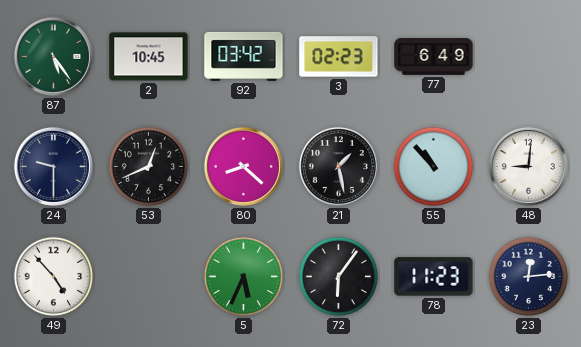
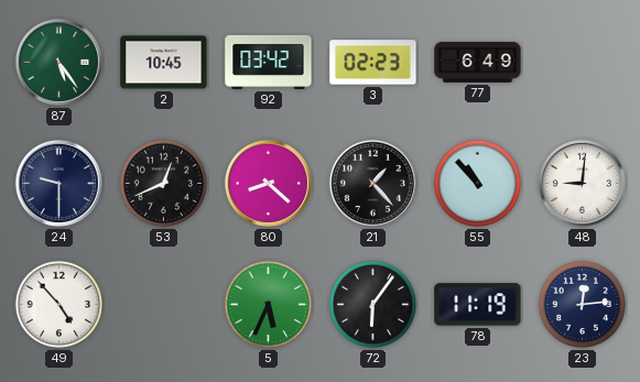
21: 1:28 -> 1:23
78: 11:23 -> 11:19
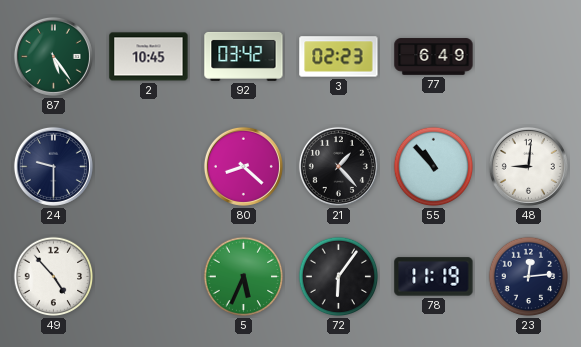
53: 12:41 -> none
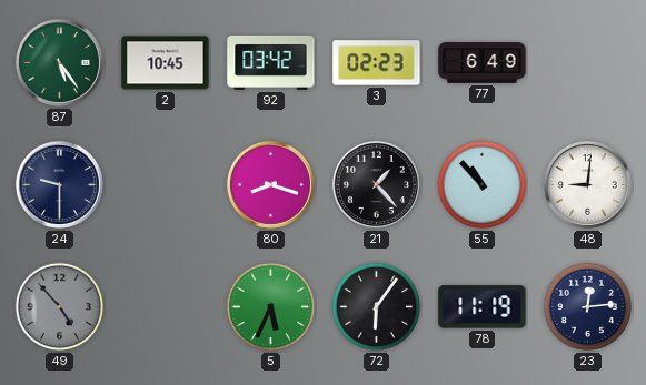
80: 8:22 -> 8:18
49 dial: white -> grey
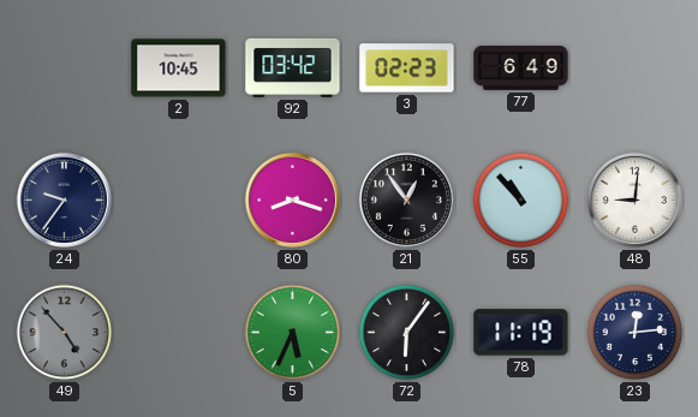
87: 5:24 -> none
24: 9:30 -> 9:36
21: 1:23 -> 12:54
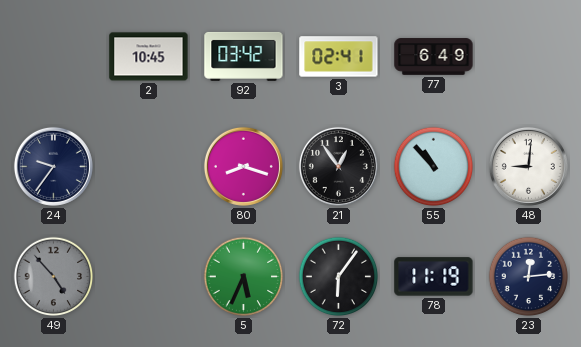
3: 02:23 -> 02:41
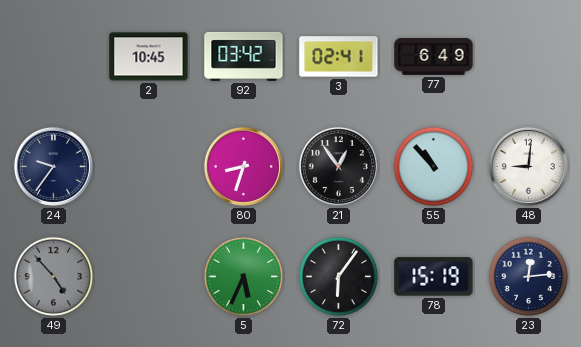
80: 8:18 -> 8:33
78: 11:19 -> 15:19
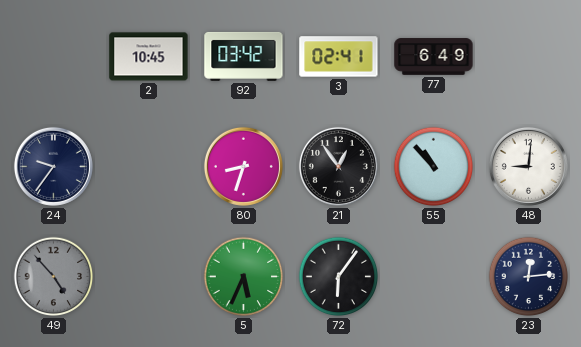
78: 15:19 -> none
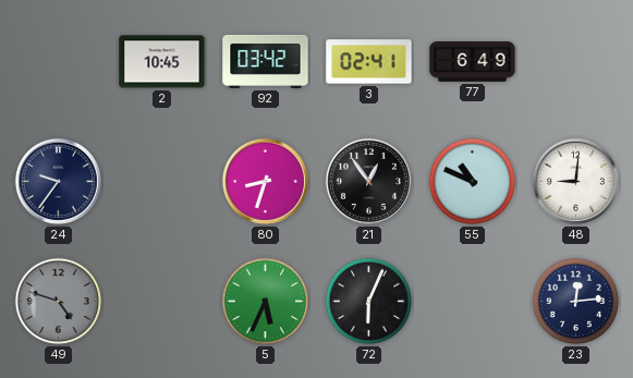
55: 10:53 -> 10:49
49: 4:53 -> 4:48
72: 6:06 -> 6:04
